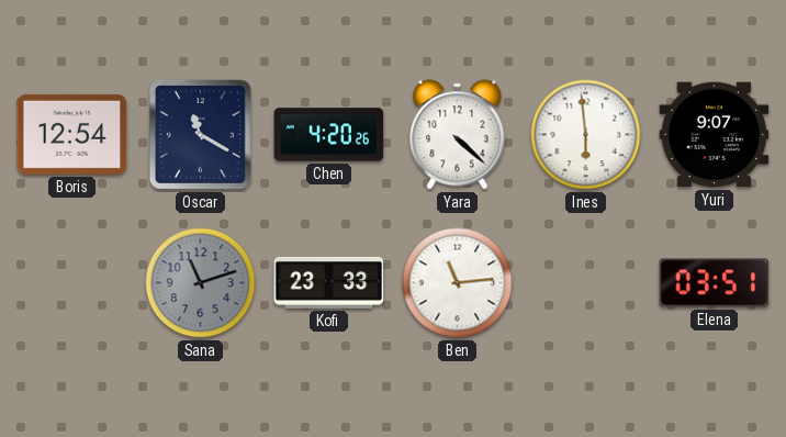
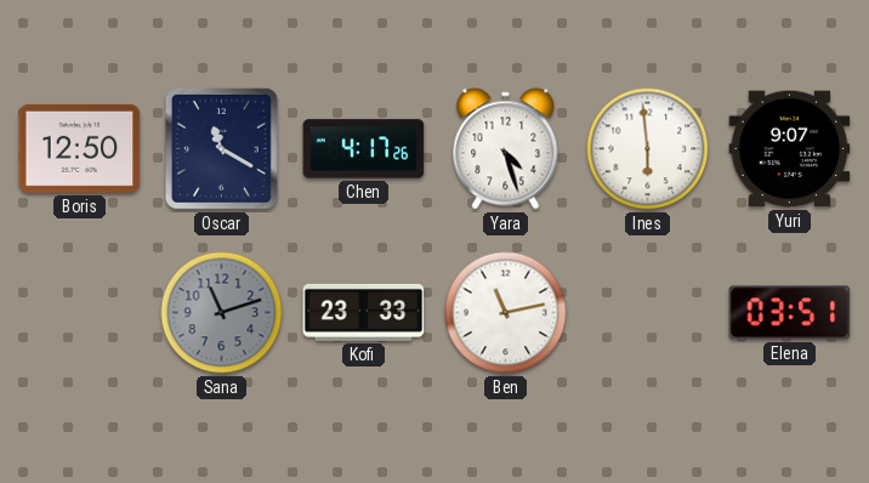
Boris: 12:54 -> 12:50
Chen: 4:20 -> 4:17
Yara: 4:22 -> 4:27
Ben: 11:14 -> 11:13
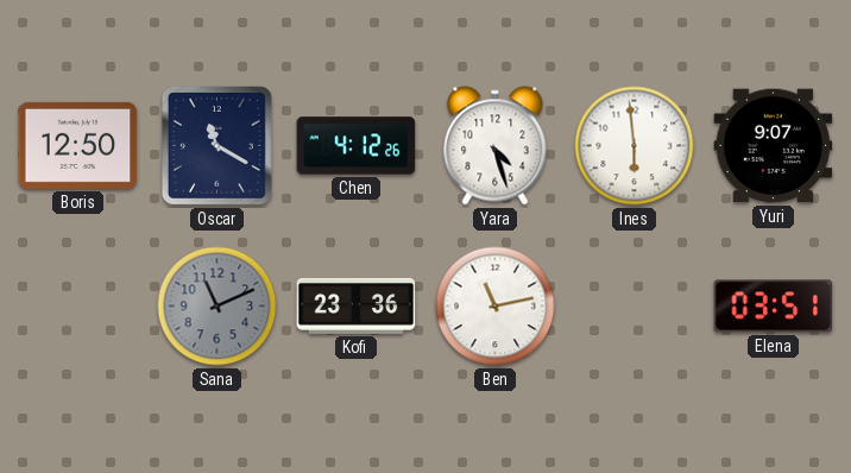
Chen: 4:17 -> 4:12
Sana: 11:12 -> 11:11
Kofi: 23:33 -> 23:36
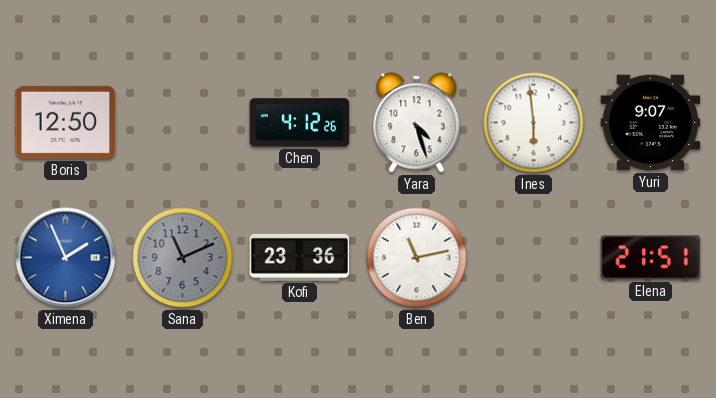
Oscar: 11:20 -> none
Ximena: none -> 1:56
Elena: 03:51 -> 21:51
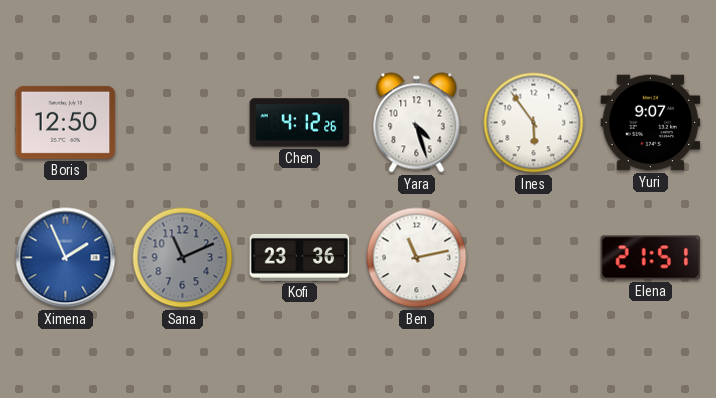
Ines: 5:59 -> 5:54
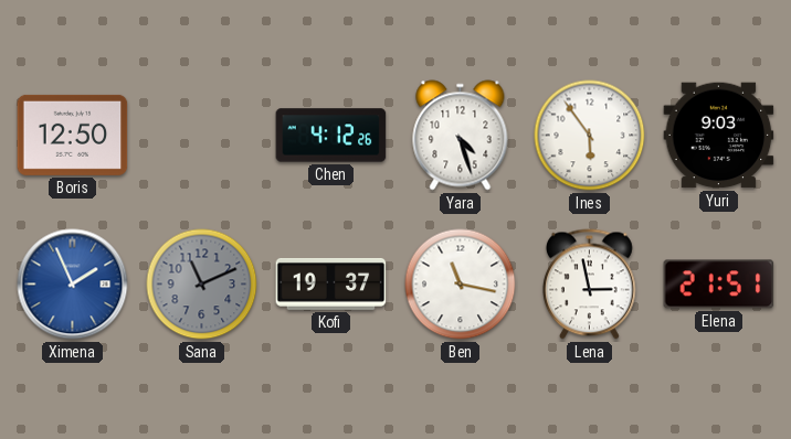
Yuri: 9:07 -> 9:03
Kofi: 23:36 -> 19:37
Ben: 11:13 -> 11:17
Lena: none -> 2:58
